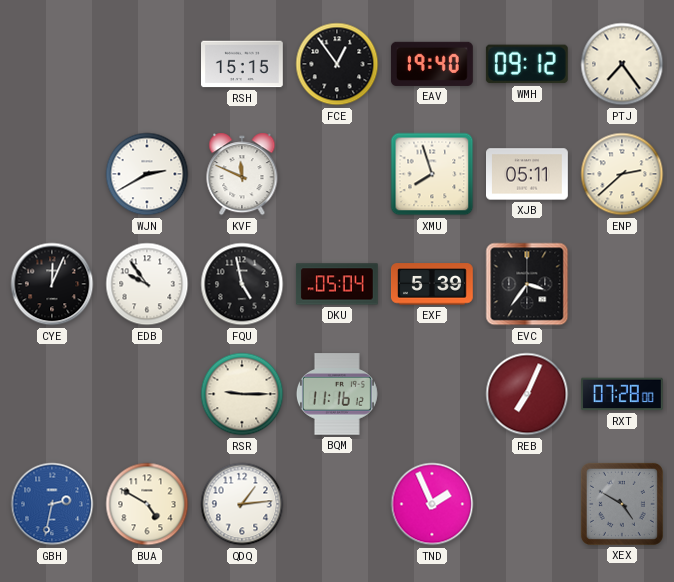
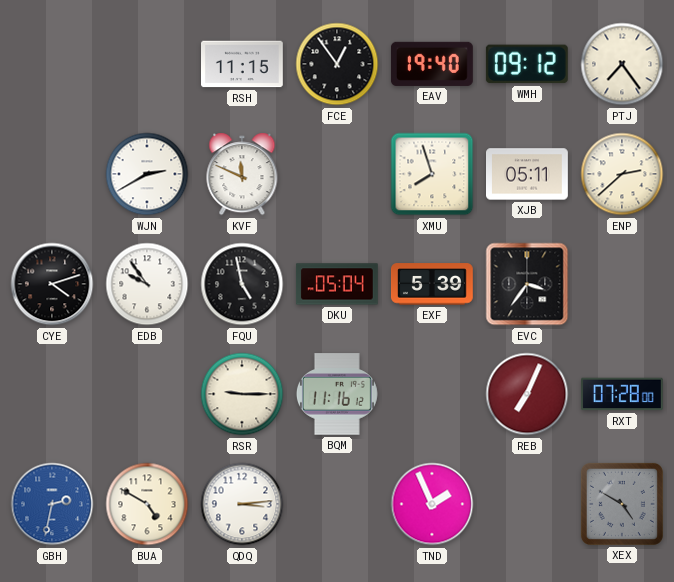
RSH: 15:15 -> 11:15
CYE: 12:04 -> 4:12
QDQ: 1:14 -> 3:14
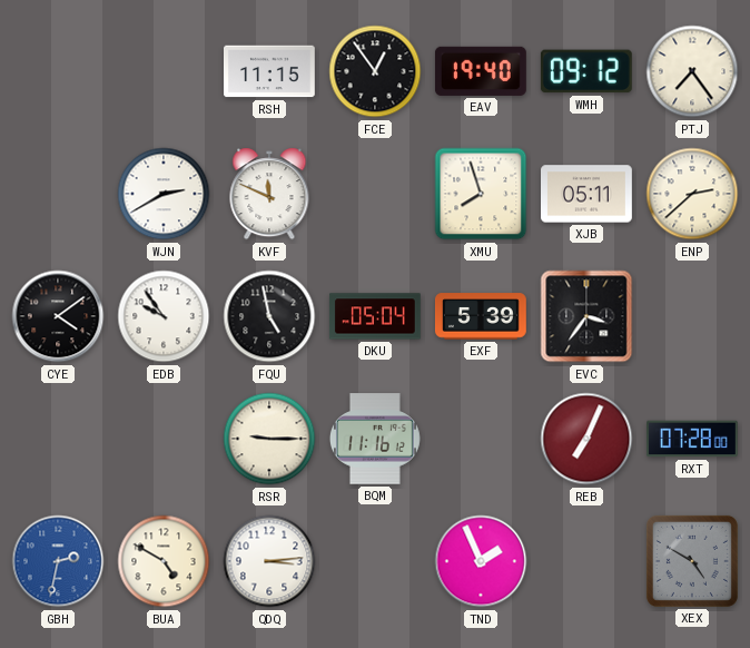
CYE: 4:12 -> 4:09
